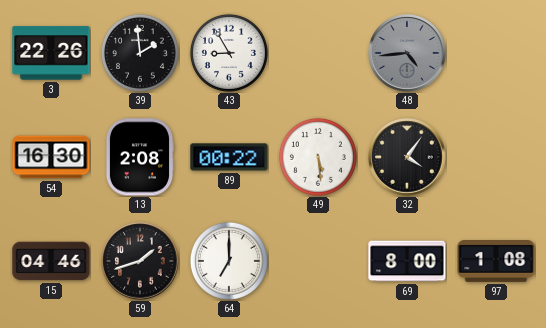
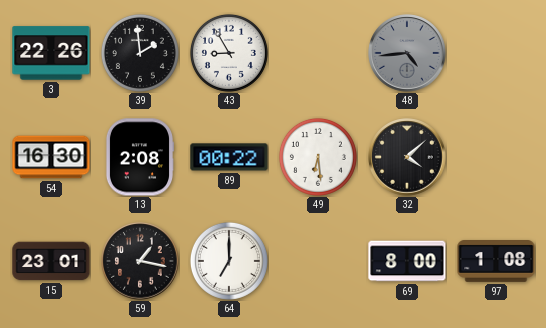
49: 5:29 -> 6:29
32: 4:06 -> 4:08
15: 04:46 -> 23:01
59: 1:42 -> 1:17
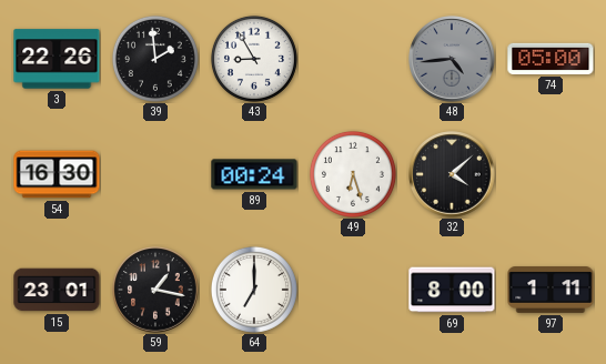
74: none -> 05:00
13: 2:08 -> none
89: 00:22 -> 00:24
49: 6:29 -> 6:27
97: 1:08 -> 1:11
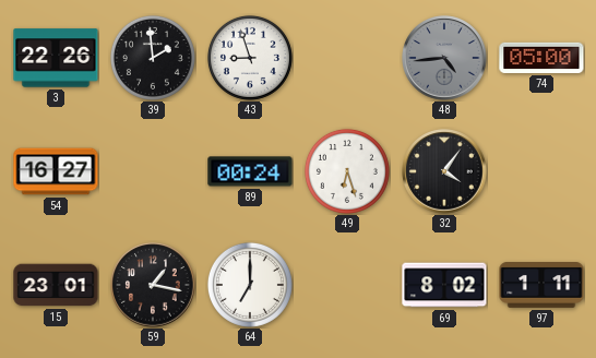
43: 8:55 -> 8:57
54: 16:30 -> 16:27
32: 4:08 -> 4:06
69: 8:00 -> 8:02
